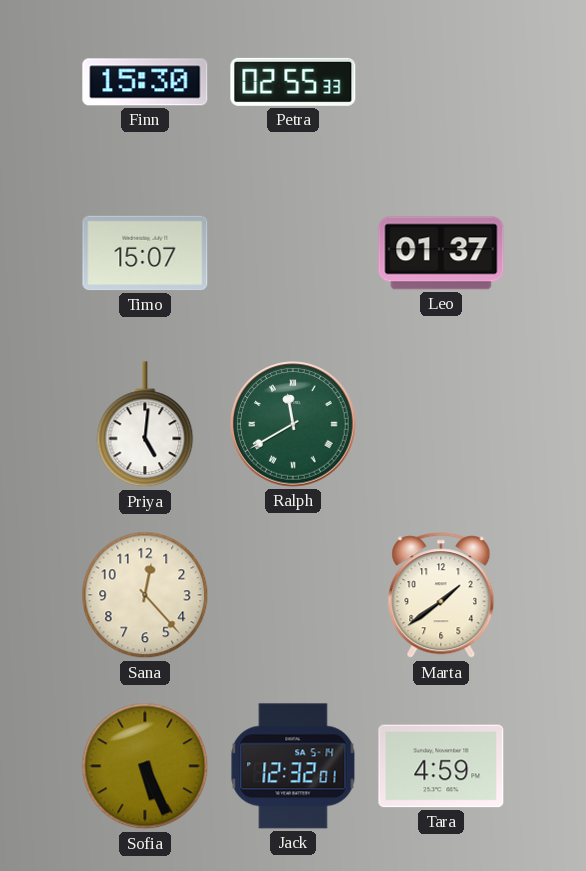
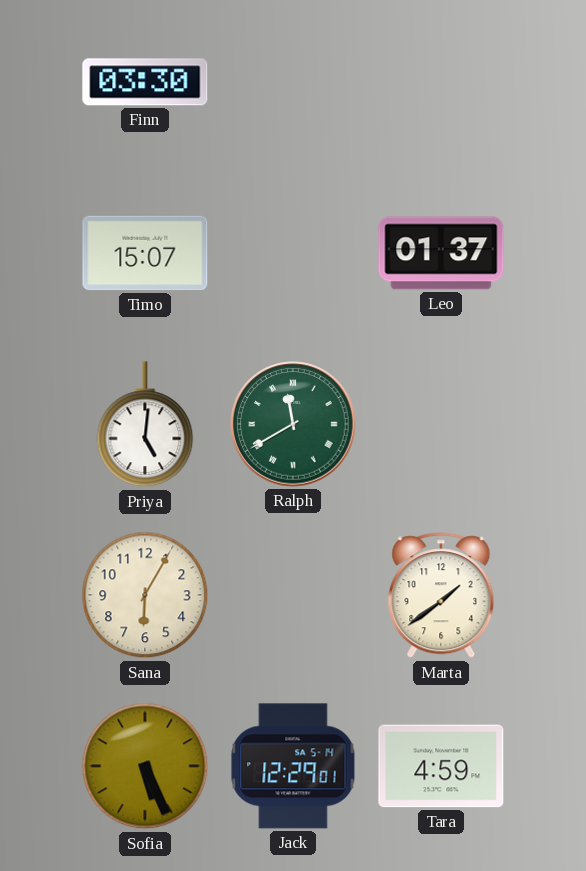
Finn: 15:30 -> 03:30
Petra: 02:55 -> none
Sana: 12:23 -> 6:05
Jack: 12:32 -> 12:29
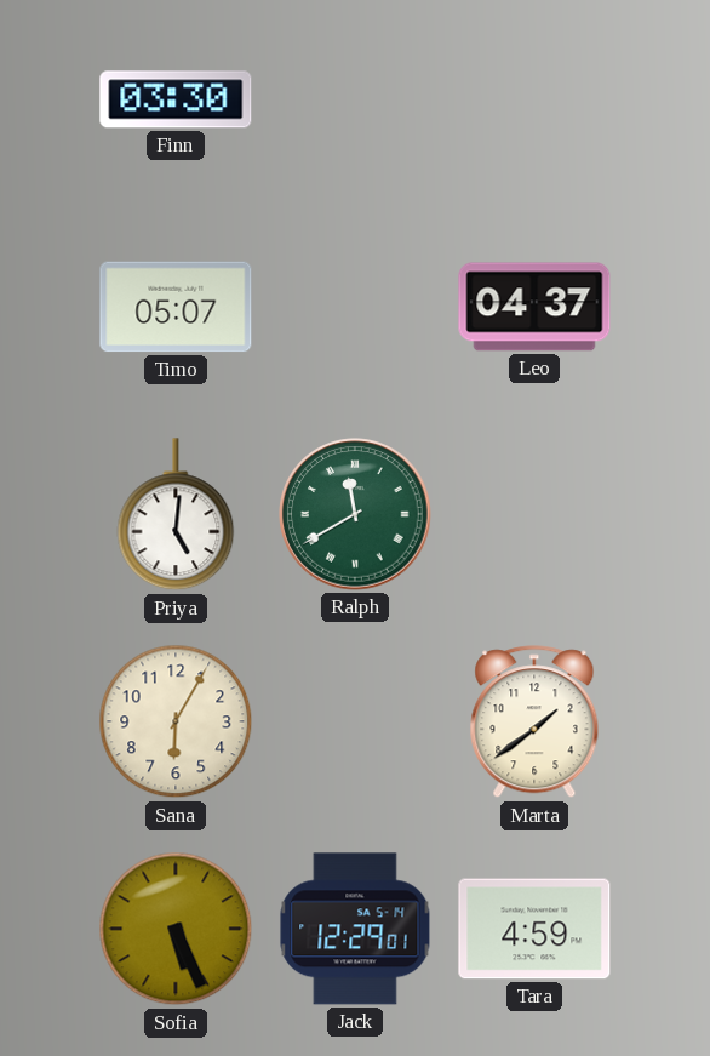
Timo: 15:07 -> 05:07
Leo: 01:37 -> 04:37
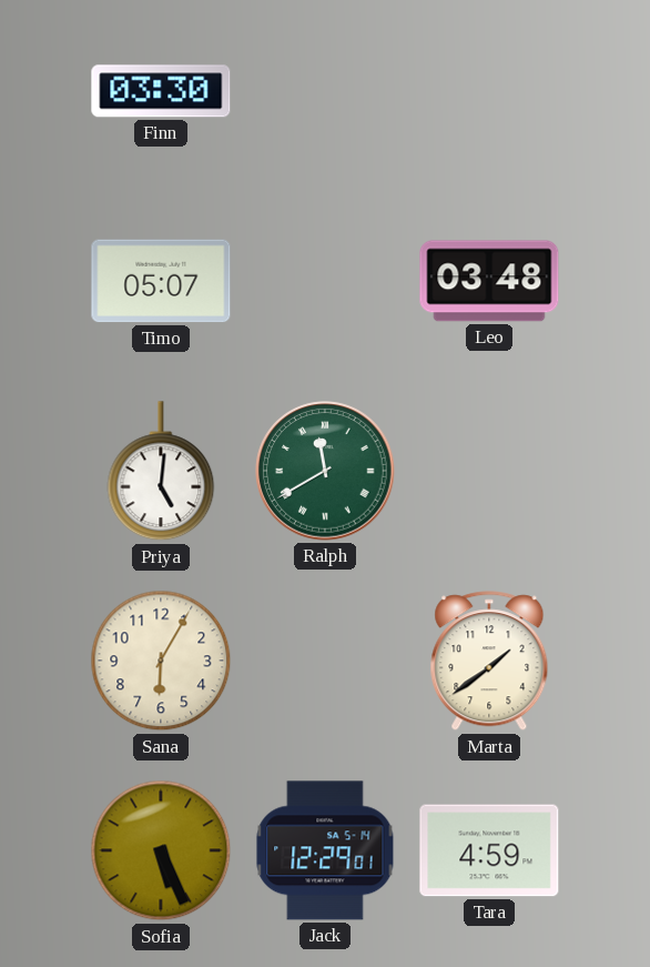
Leo: 04:37 -> 03:48
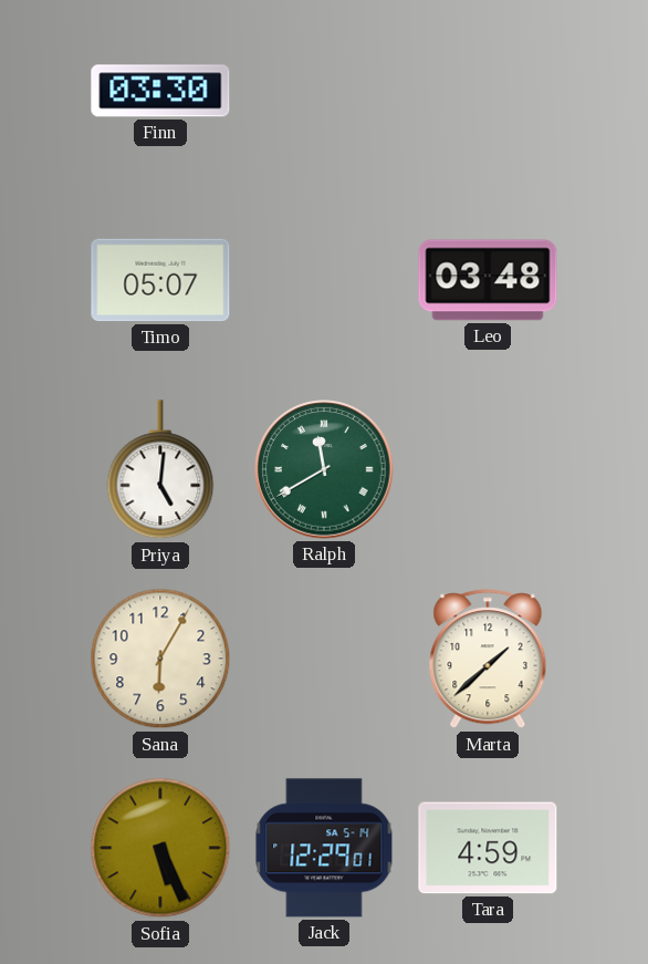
Marta: 1:39 -> 1:38
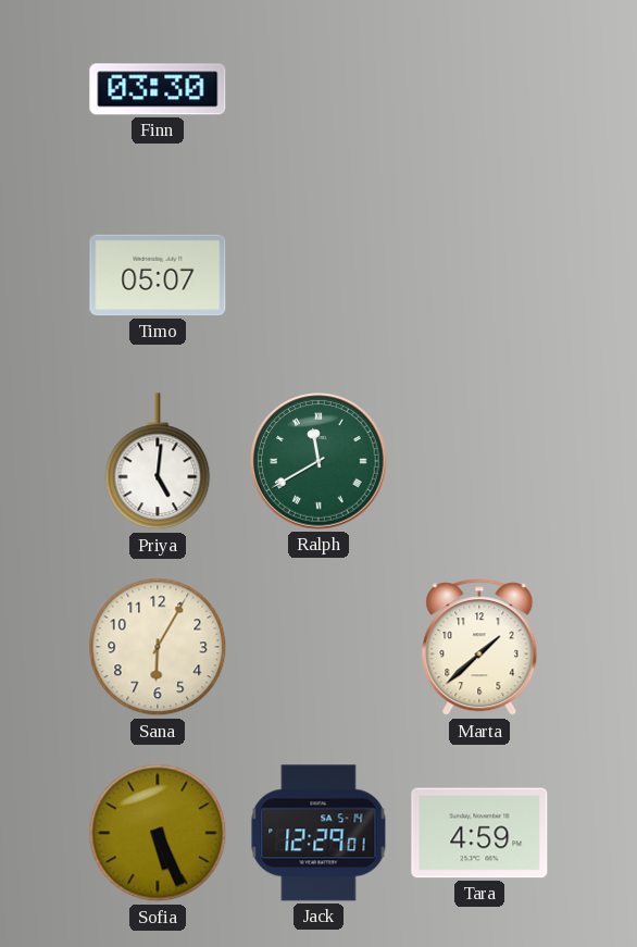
Leo: 03:48 -> none
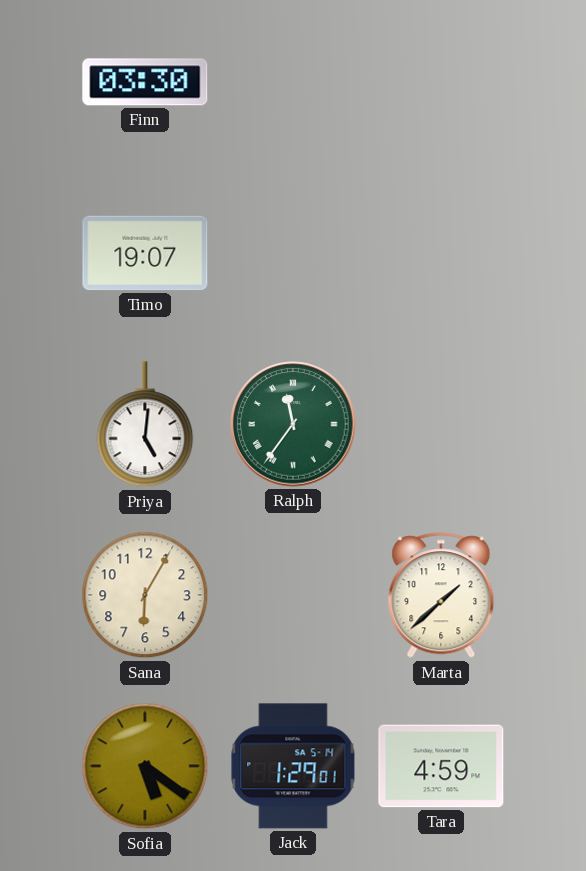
Timo: 05:07 -> 19:07
Ralph: 11:40 -> 11:36
Sofia: 5:26 -> 5:21
Jack: 12:29 -> 1:29
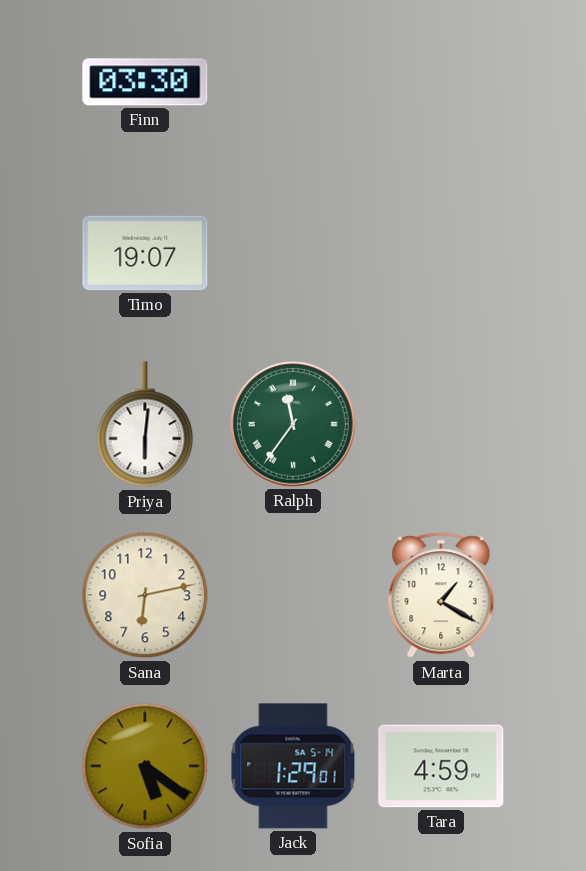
Priya: 5:01 -> 6:01
Sana: 6:05 -> 6:13
Marta: 1:38 -> 1:20
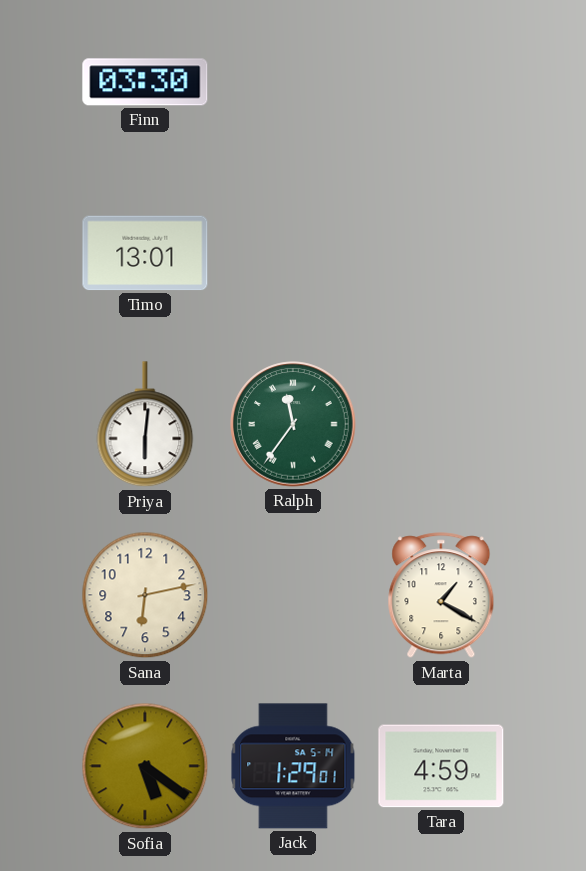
Timo: 19:07 -> 13:01
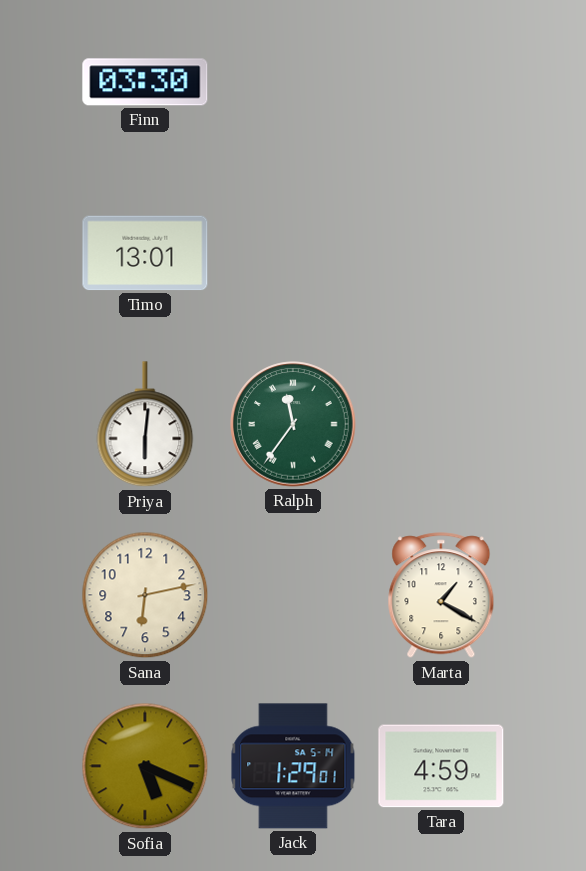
Sofia: 5:21 -> 5:19
